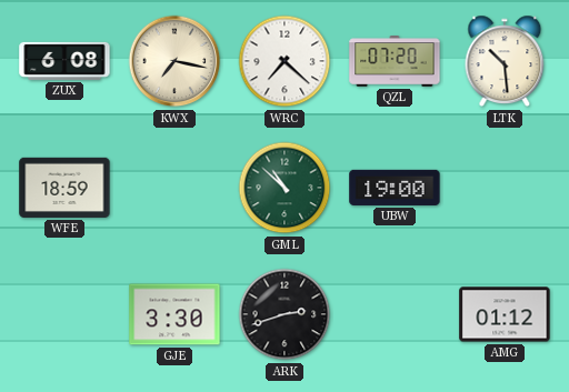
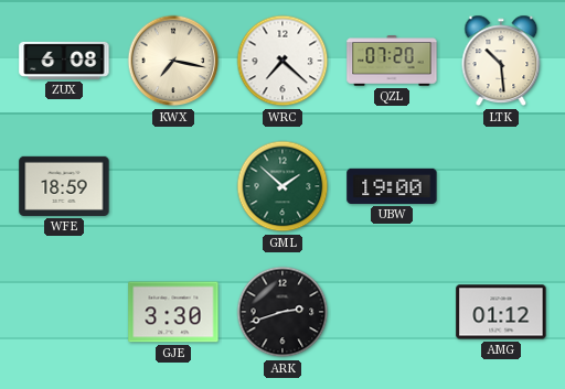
GML: 10:52 -> 1:52
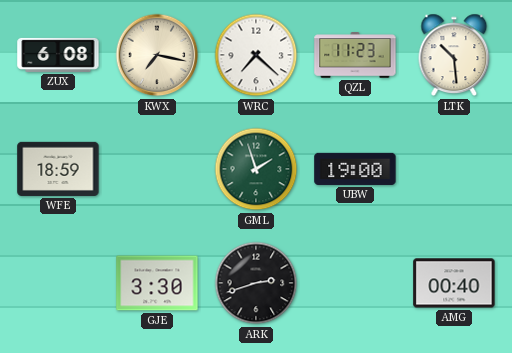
QZL: 07:20 -> 11:23
GML: 1:52 -> 1:57
AMG: 01:12 -> 00:40
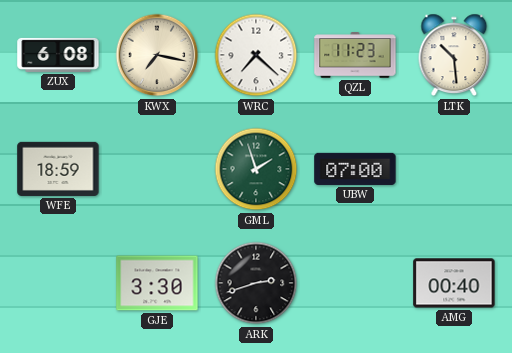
UBW: 19:00 -> 07:00
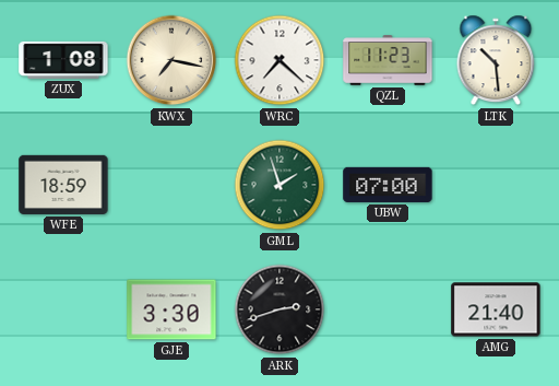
ZUX: 6:08 -> 1:08
AMG: 00:40 -> 21:40
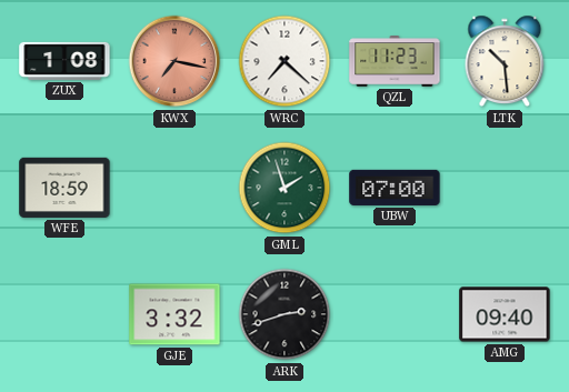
KWX dial: cream -> salmon
GJE: 3:30 -> 3:32
AMG: 21:40 -> 09:40
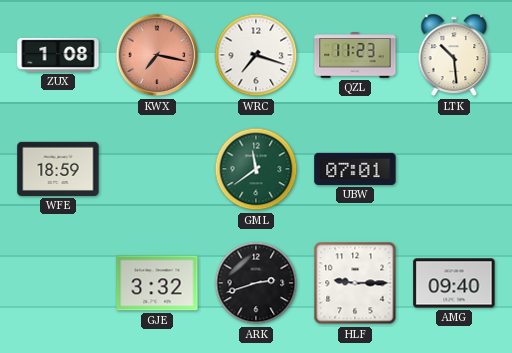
WRC: 7:22 -> 7:18
GML: 1:57 -> 11:39
UBW: 07:00 -> 07:01
HLF: none -> 9:15
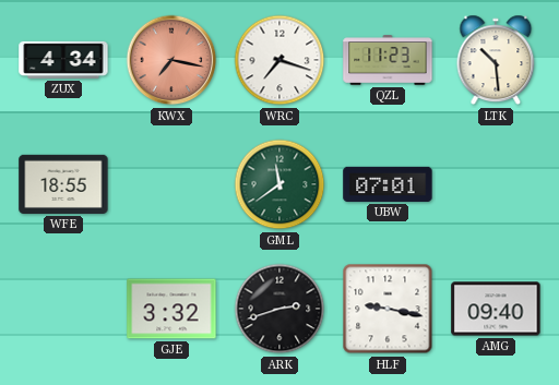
ZUX: 1:08 -> 4:34
WFE: 18:59 -> 18:55
HLF: 9:15 -> 9:17
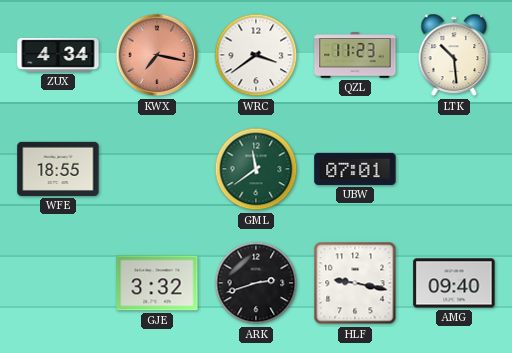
WRC: 7:18 -> 3:39
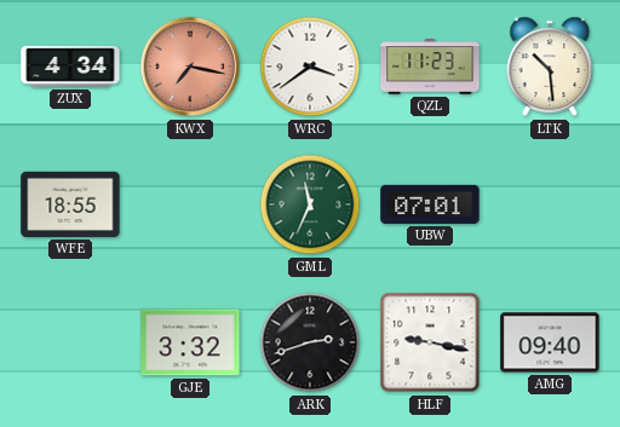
GML: 11:39 -> 11:34
